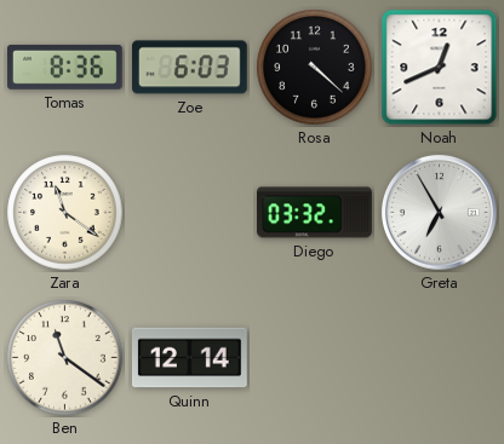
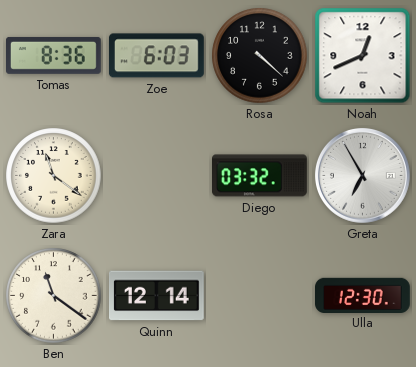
Ulla: none -> 12:30
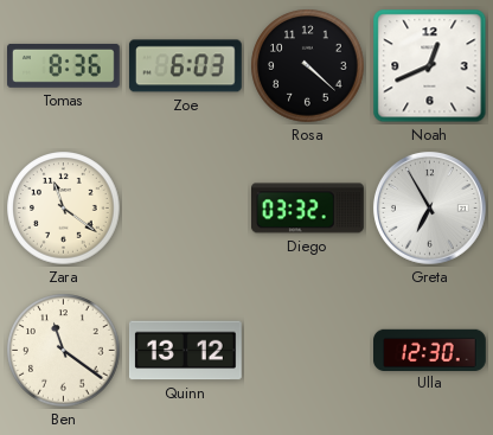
Quinn: 12:14 -> 13:12
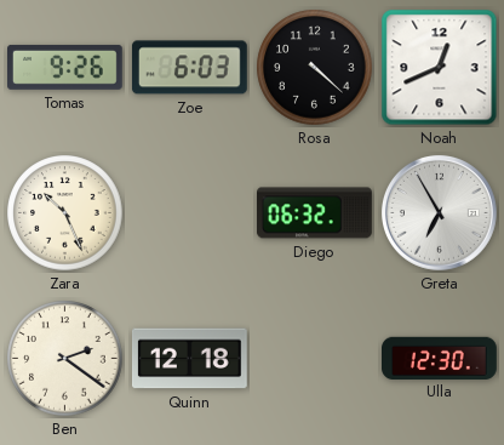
Tomas: 8:36 -> 9:26
Zara: 11:21 -> 10:26
Diego: 03:32 -> 06:32
Ben: 11:21 -> 2:21
Quinn: 13:12 -> 12:18
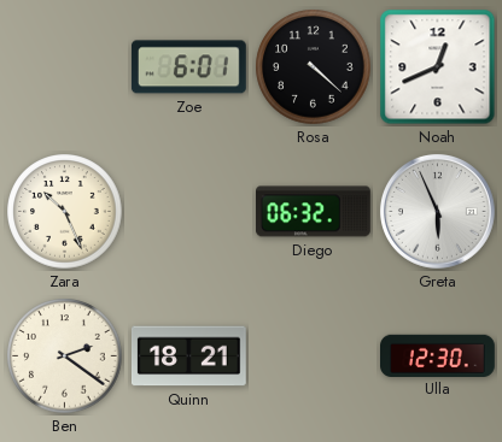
Tomas: 9:26 -> none
Zoe: 6:03 -> 6:01
Greta: 6:55 -> 5:56
Quinn: 12:18 -> 18:21
